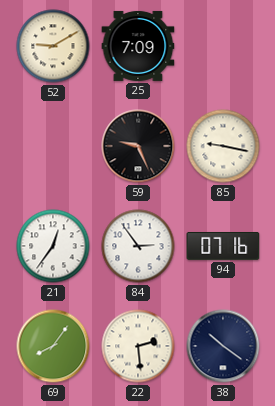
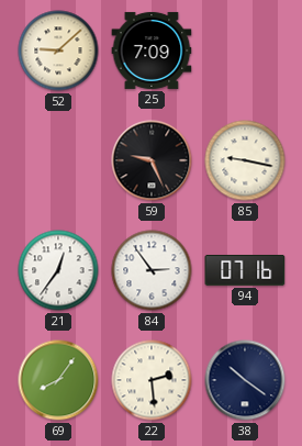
52: 9:10 -> 9:08
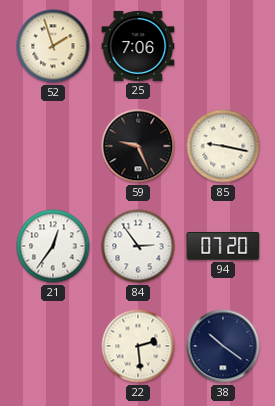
52: 9:08 -> 1:57
25: 7:09 -> 7:06
94: 07:16 -> 07:20
69: 8:06 -> none
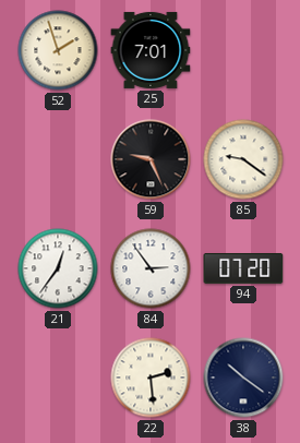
25: 7:06 -> 7:01
85: 9:17 -> 9:21
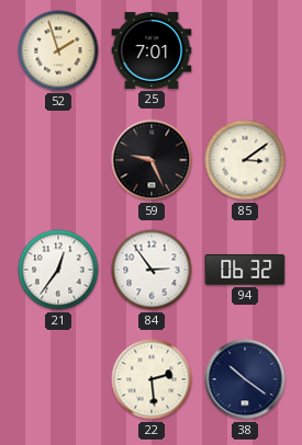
85: 9:21 -> 3:09
94: 07:20 -> 06:32
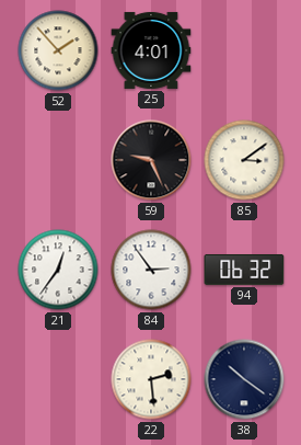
52: 1:57 -> 1:53
25: 7:01 -> 4:01
